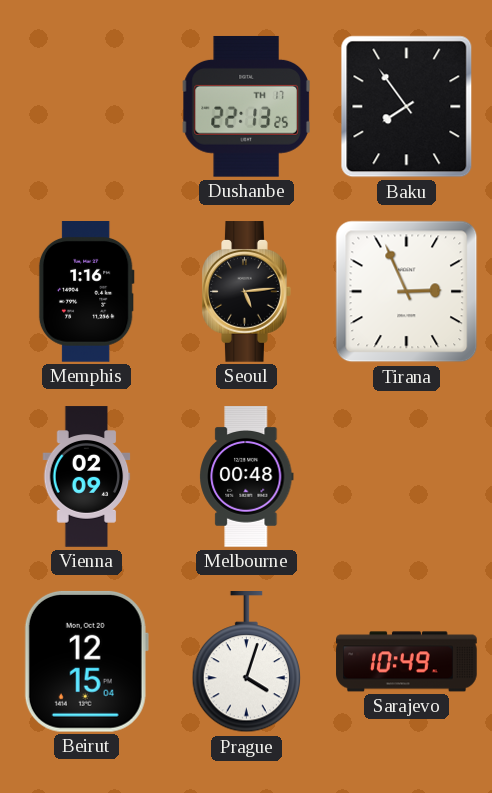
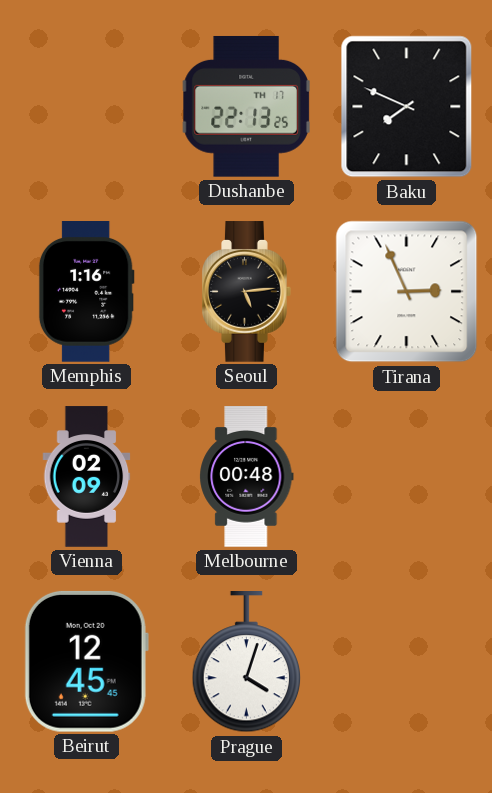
Baku: 7:54 -> 7:49
Beirut: 12:15 -> 12:45
Sarajevo: 10:49 -> none
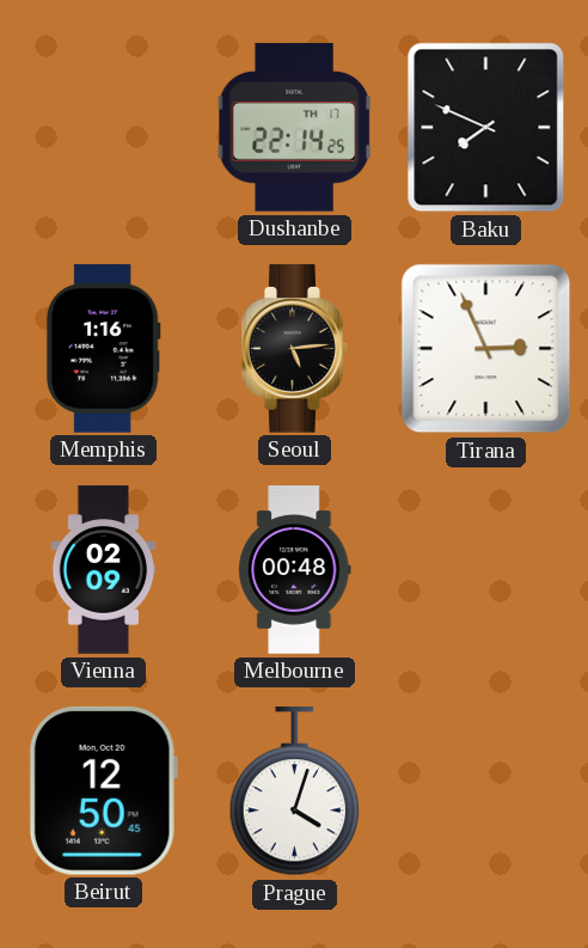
Dushanbe: 22:13 -> 22:14
Beirut: 12:45 -> 12:50
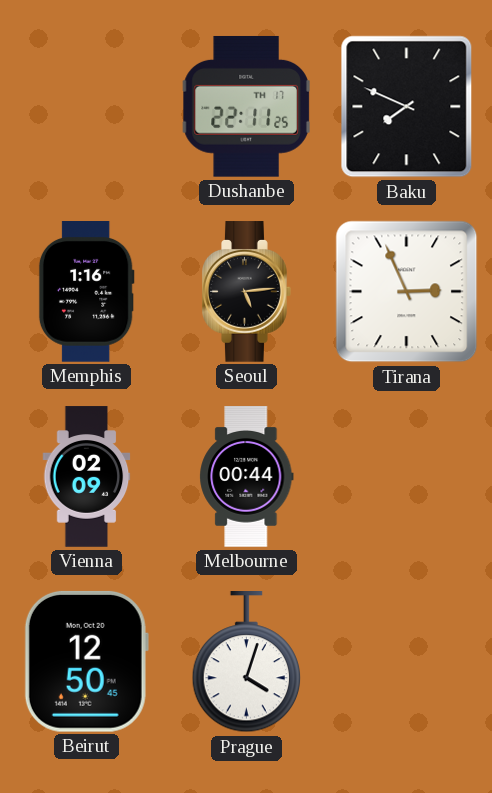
Dushanbe: 22:14 -> 22:11
Melbourne: 00:48 -> 00:44
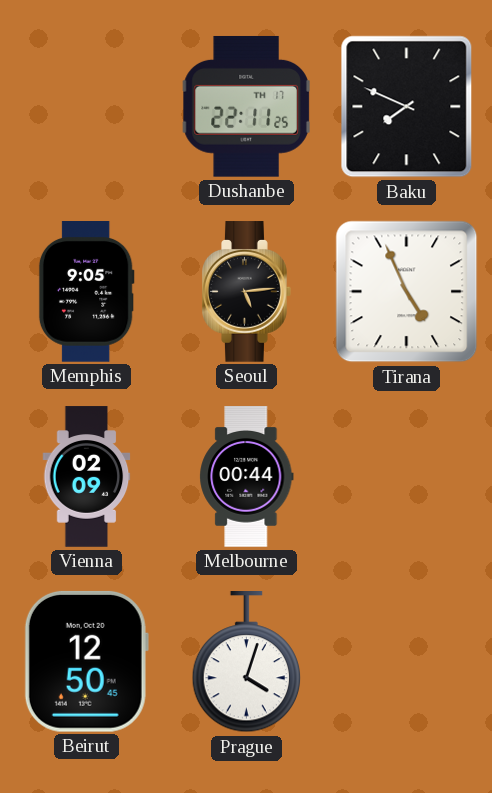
Memphis: 1:16 -> 9:05
Tirana: 2:56 -> 4:56
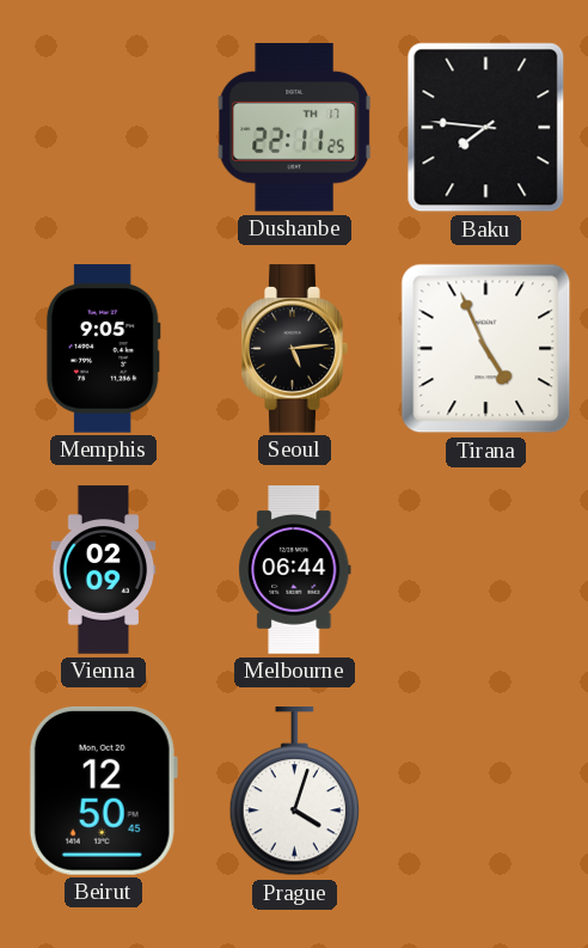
Baku: 7:49 -> 7:46
Melbourne: 00:44 -> 06:44
